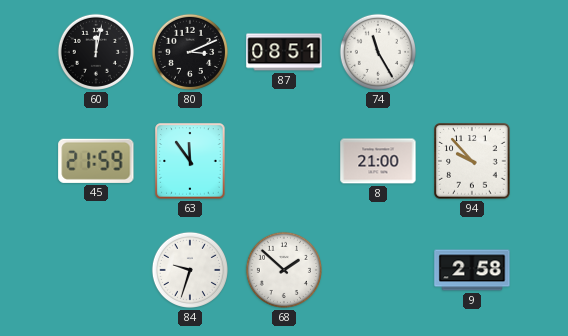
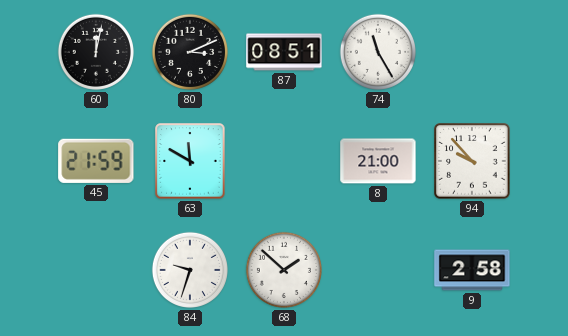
63: 11:54 -> 11:50
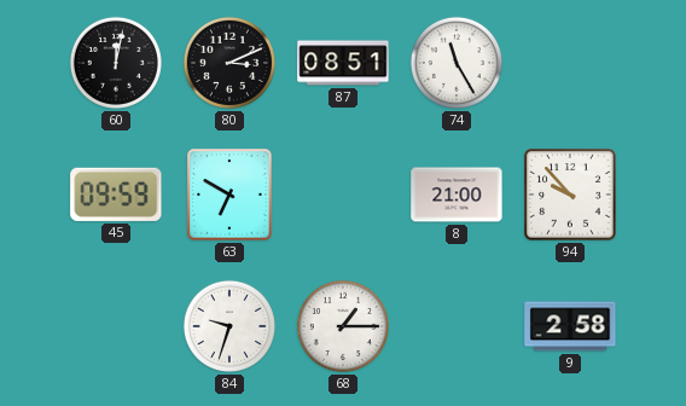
45: 21:59 -> 09:59
63: 11:50 -> 6:50
68: 1:52 -> 1:15
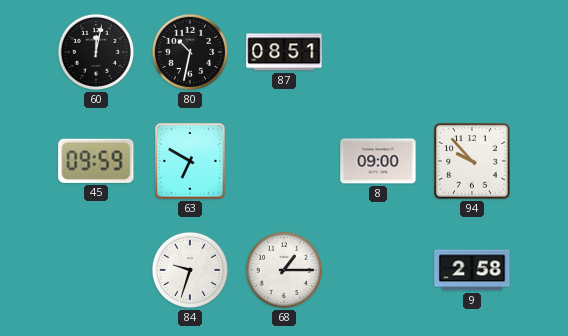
80: 3:11 -> 10:32
74: 11:25 -> none
8: 21:00 -> 09:00
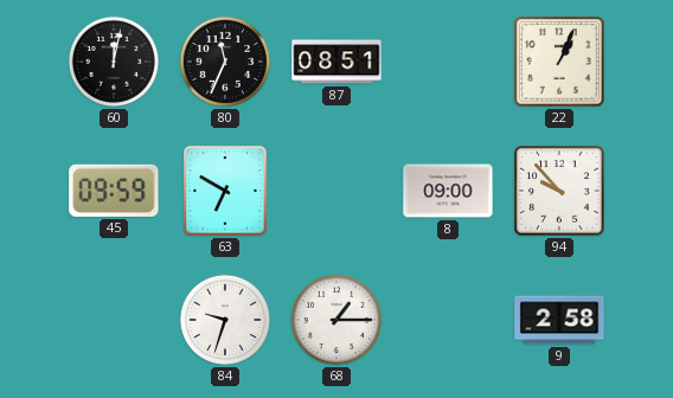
80: 10:32 -> 11:34
22: none -> 1:04
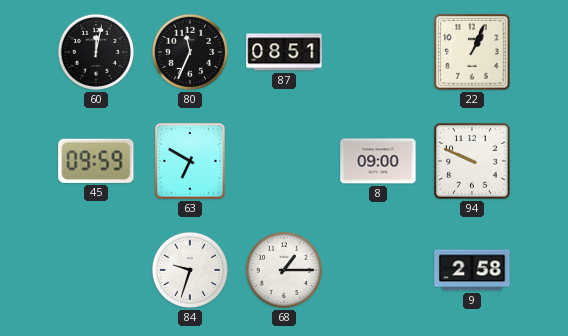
94: 9:53 -> 9:49
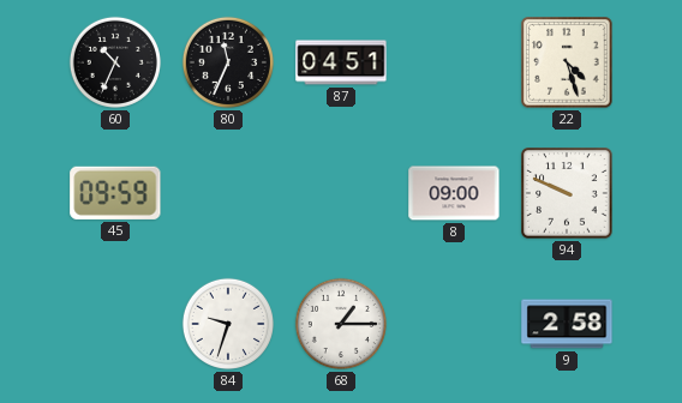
60: 12:02 -> 10:34
87: 08:51 -> 04:51
22: 1:04 -> 4:27
63: 6:50 -> none
